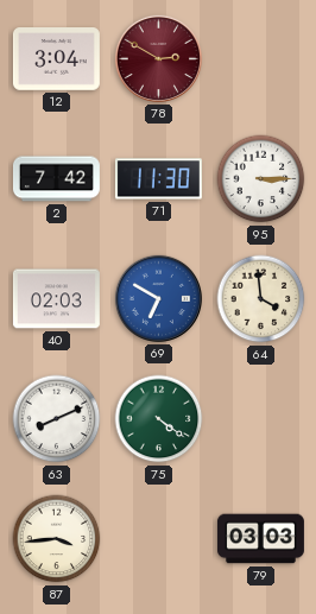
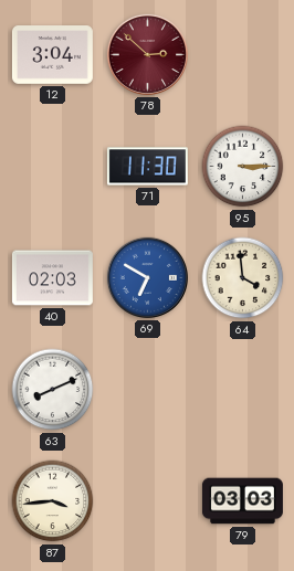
78: 2:50 -> 2:52
2: 7:42 -> none
75: 4:21 -> none
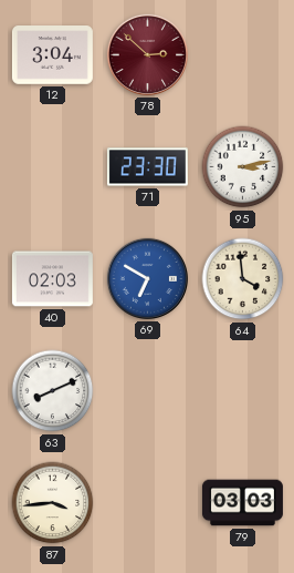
71: 11:30 -> 23:30
95: 3:15 -> 3:13
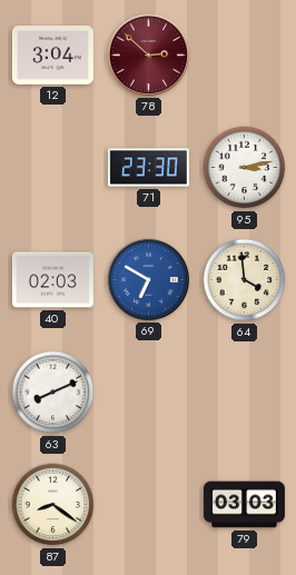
87: 3:44 -> 8:21
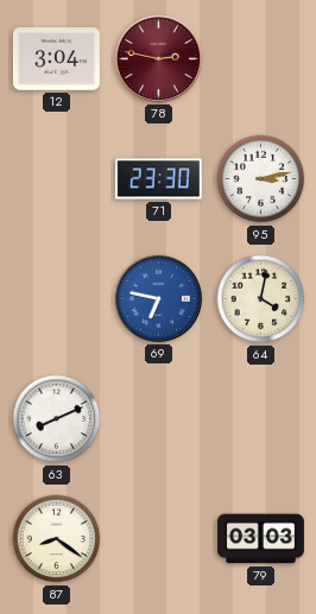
78: 2:52 -> 2:47
40: 02:03 -> none
69: 6:50 -> 6:47
64: 3:59 -> 4:02
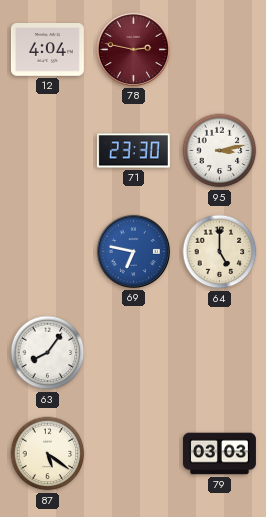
12: 3:04 -> 4:04
64: 4:02 -> 5:00
63: 8:11 -> 8:06
87: 8:21 -> 5:21
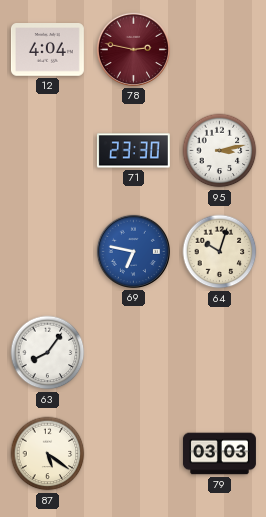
64: 5:00 -> 10:03
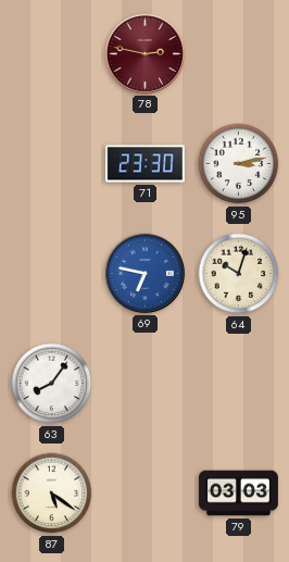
12: 4:04 -> none
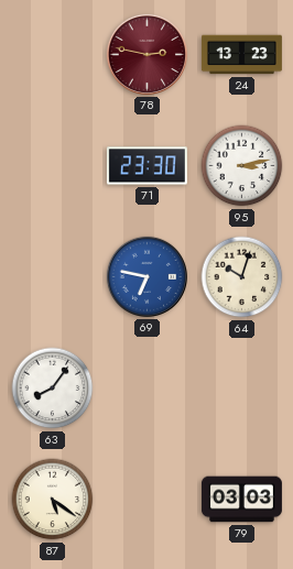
24: none -> 13:23
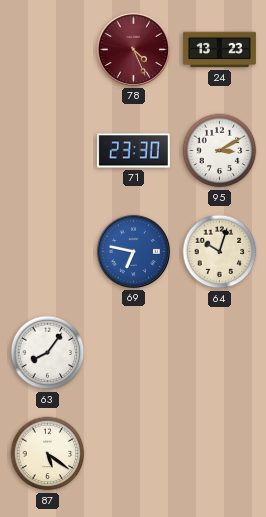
78: 2:47 -> 4:26
95: 3:13 -> 3:10
79: 03:03 -> none
